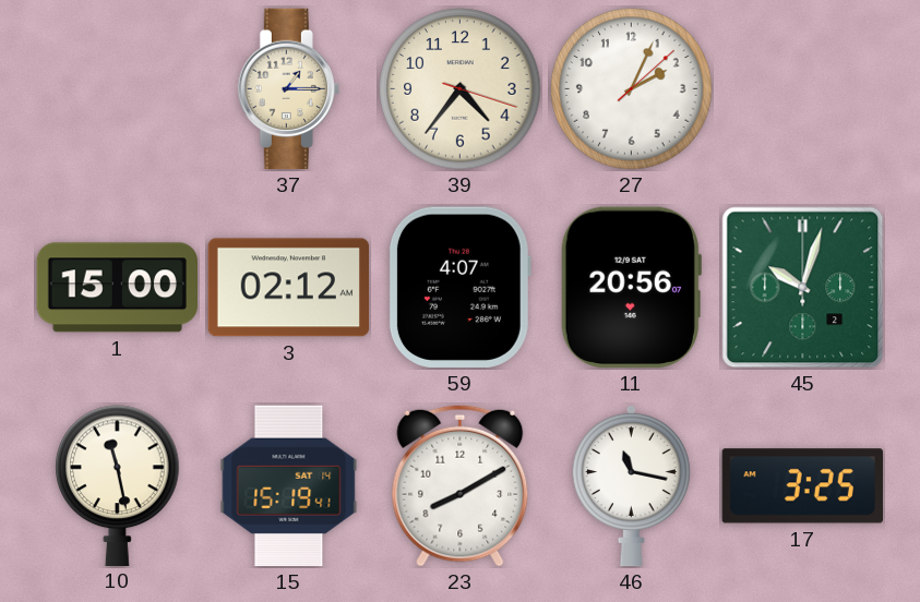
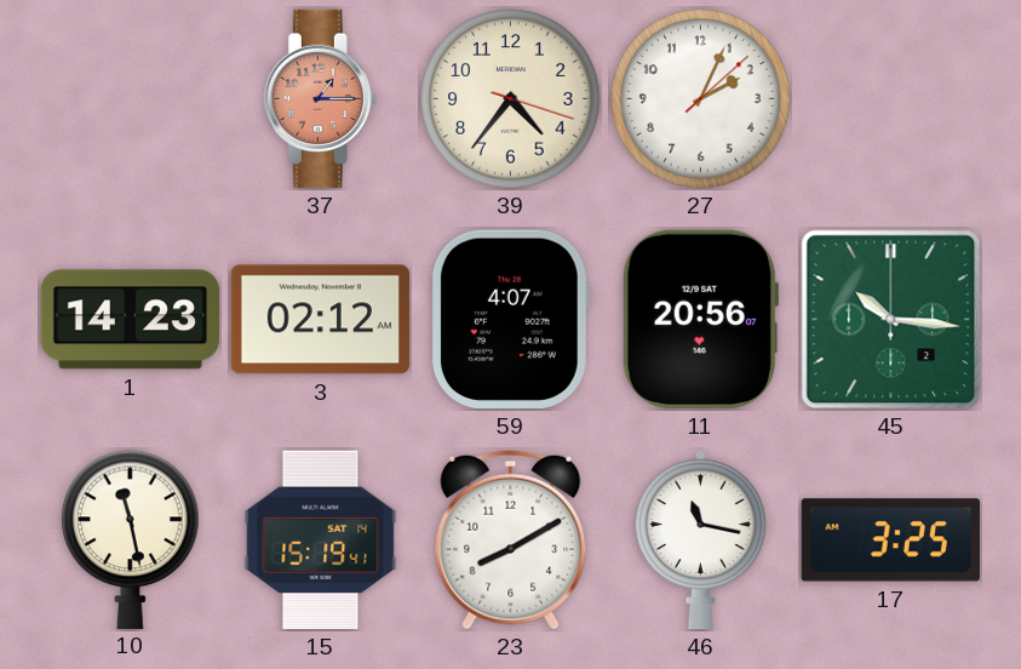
37 dial: cream -> salmon
1: 15:00 -> 14:23
45: 10:03 -> 10:16
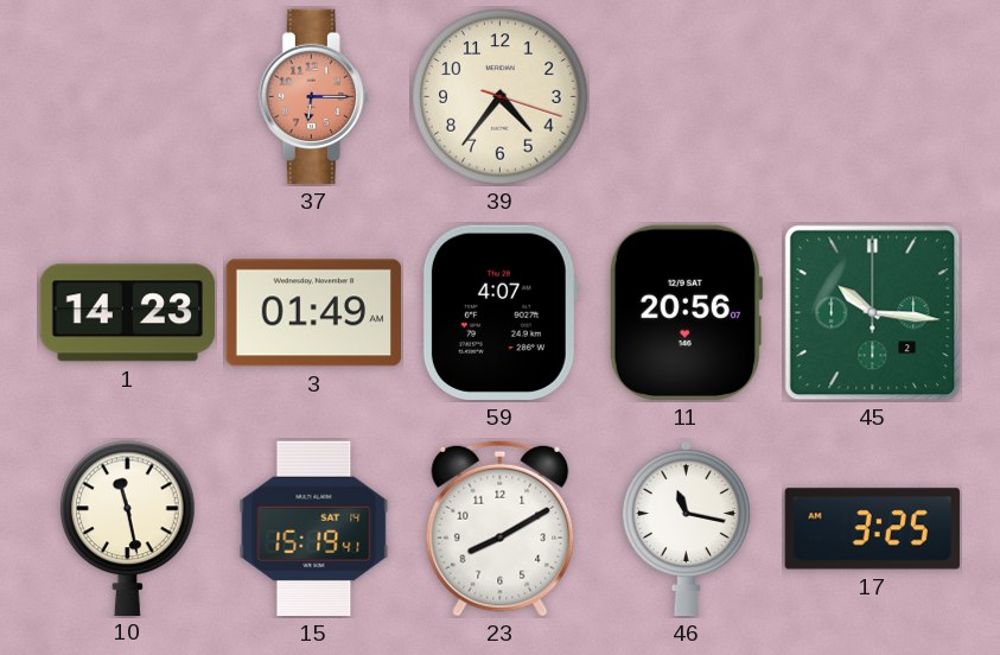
37: 1:15 -> 6:15
27: 2:04 -> none
3: 02:12 -> 01:49
